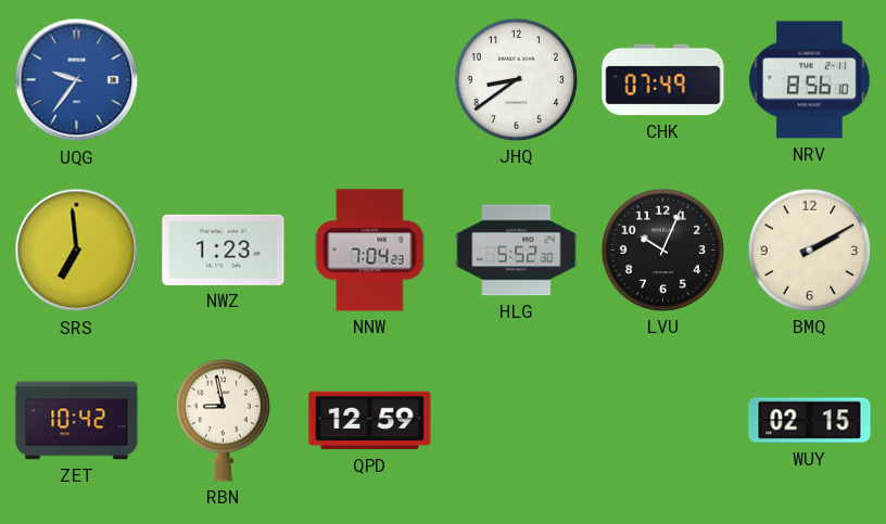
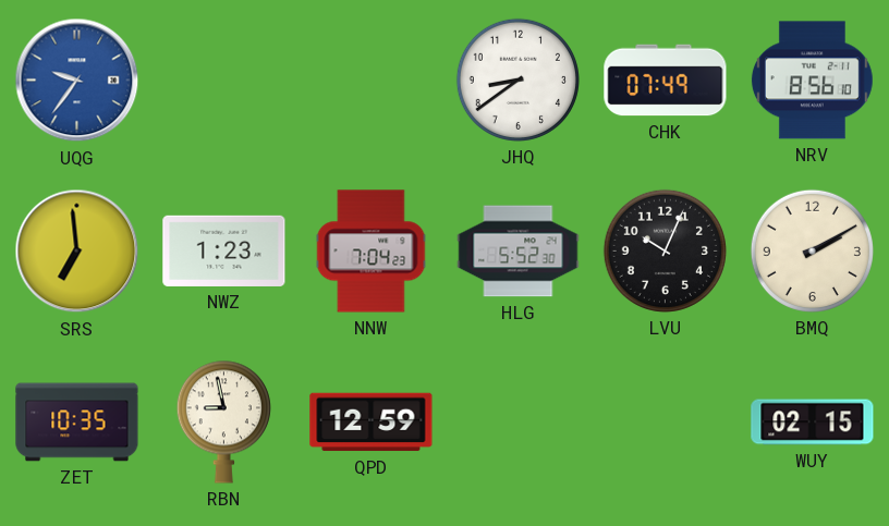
ZET: 10:42 -> 10:35
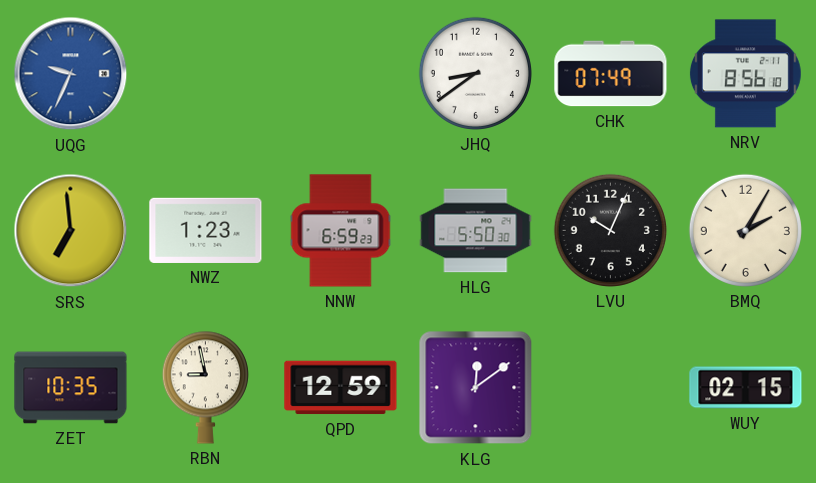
UQG: 9:36 -> 9:34
NNW: 7:04 -> 6:59
HLG: 5:52 -> 5:50
BMQ: 2:10 -> 2:05
KLG: none -> 12:09
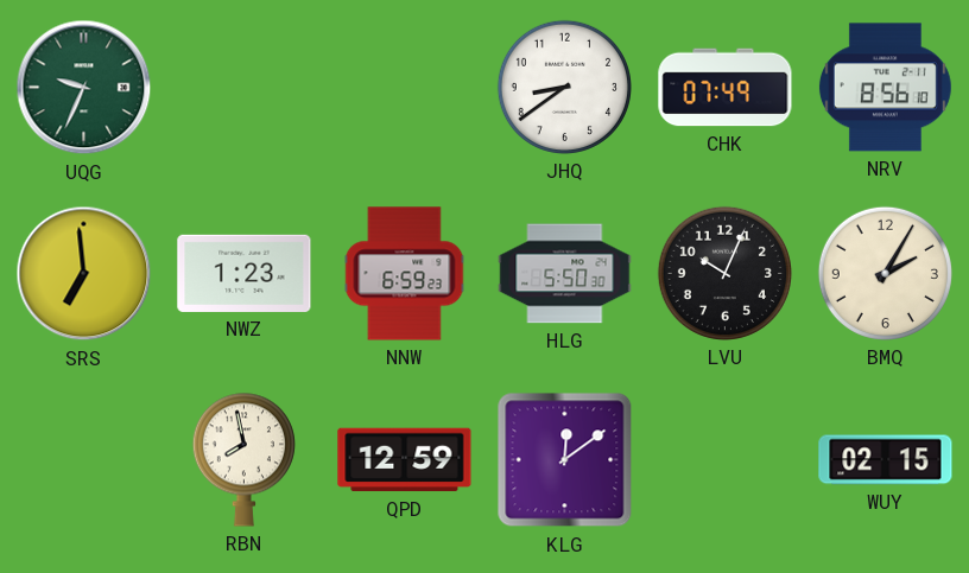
UQG dial: blue -> green
ZET: 10:35 -> none
RBN: 8:58 -> 7:58
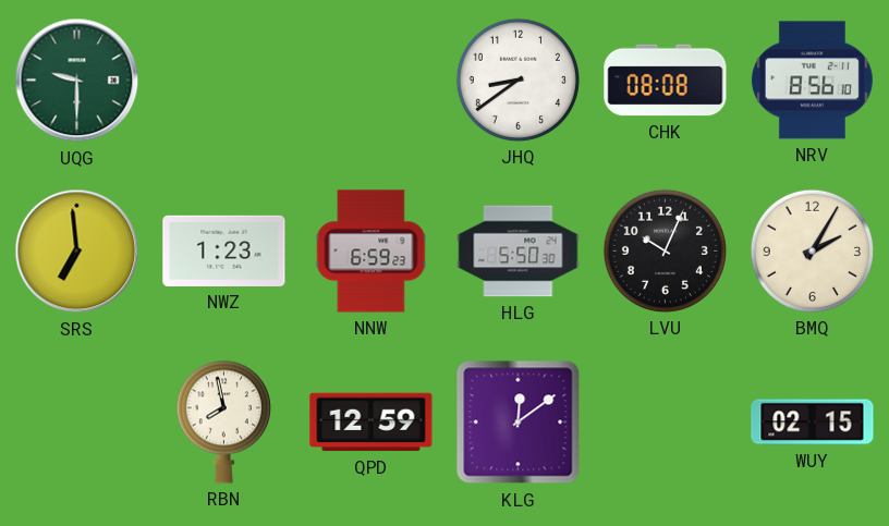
UQG: 9:34 -> 9:30
CHK: 07:49 -> 08:08
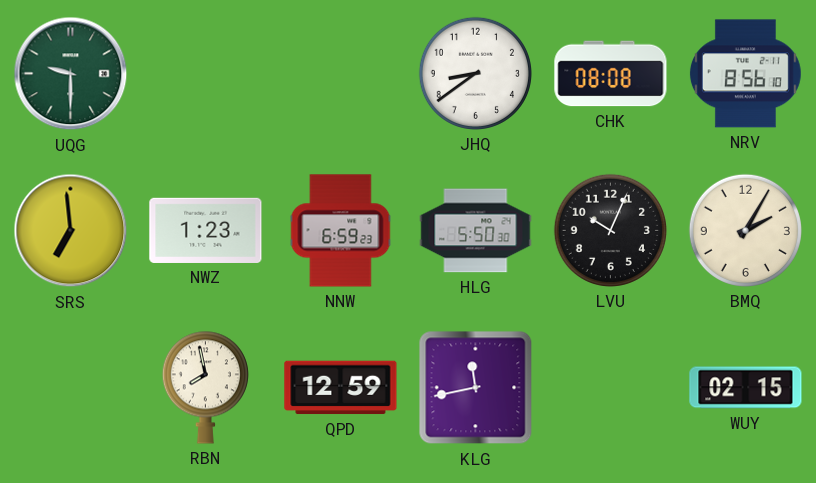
KLG: 12:09 -> 11:43
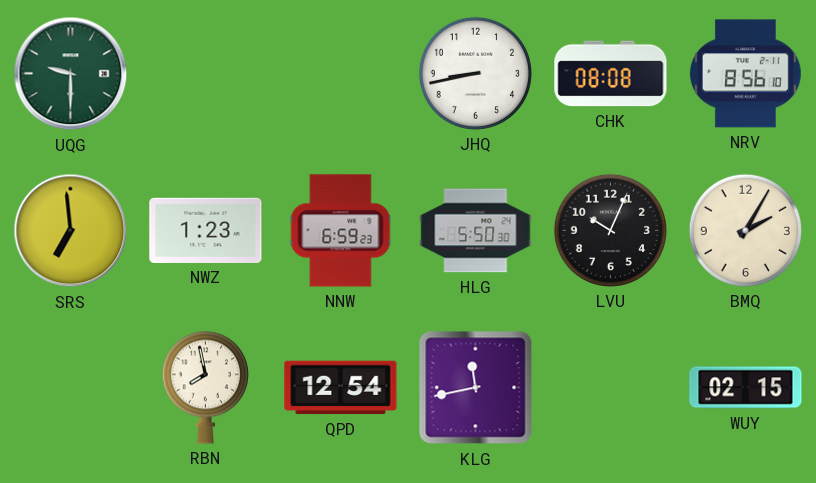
JHQ: 8:39 -> 8:43
QPD: 12:59 -> 12:54
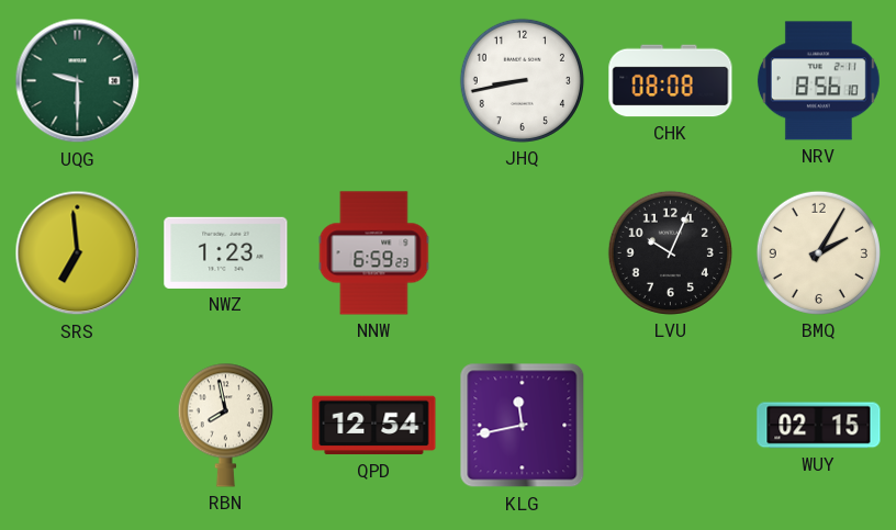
HLG: 5:50 -> none
